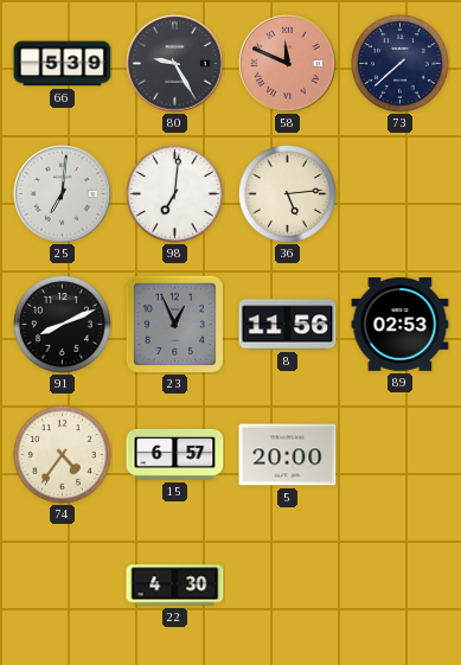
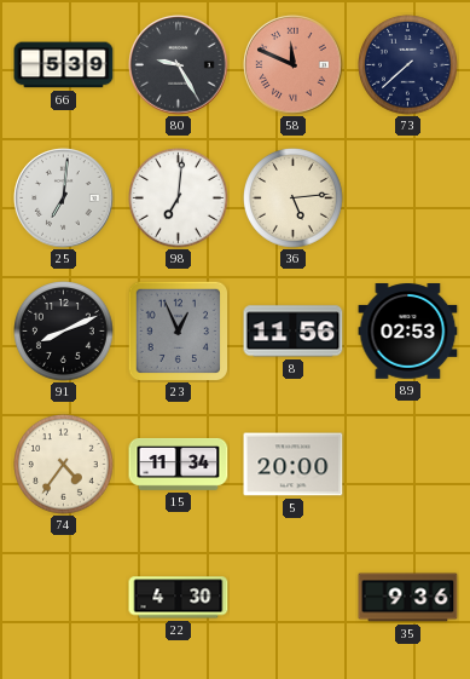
15: 6:57 -> 11:34
35: none -> 9:36
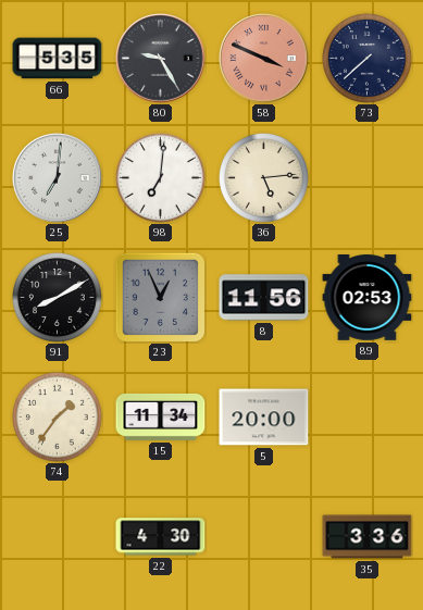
66: 5:39 -> 5:35
58: 11:49 -> 3:49
91: 8:11 -> 8:10
74: 4:36 -> 1:36
35: 9:36 -> 3:36
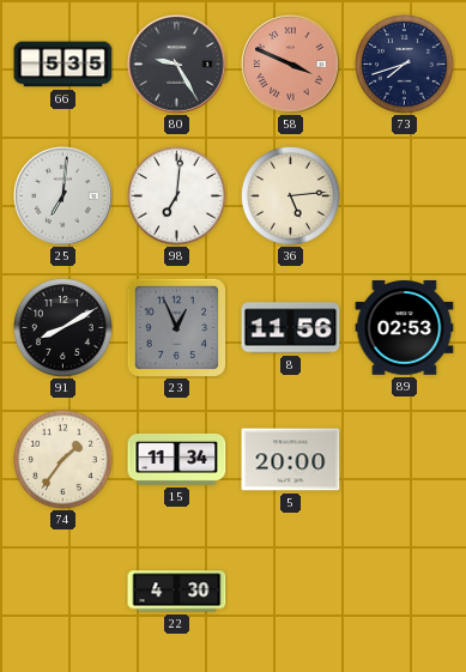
73: 7:38 -> 7:42
35: 3:36 -> none
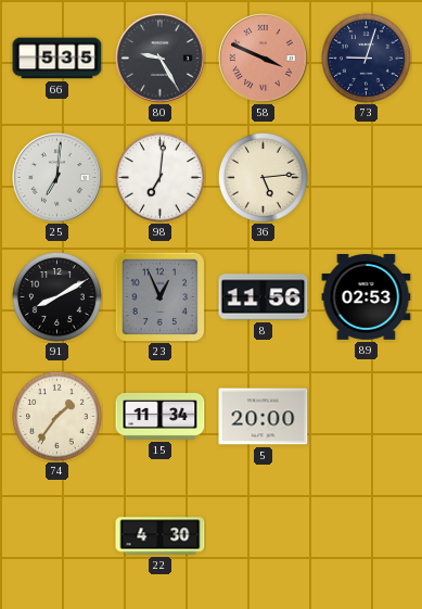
73: 7:42 -> 9:03
